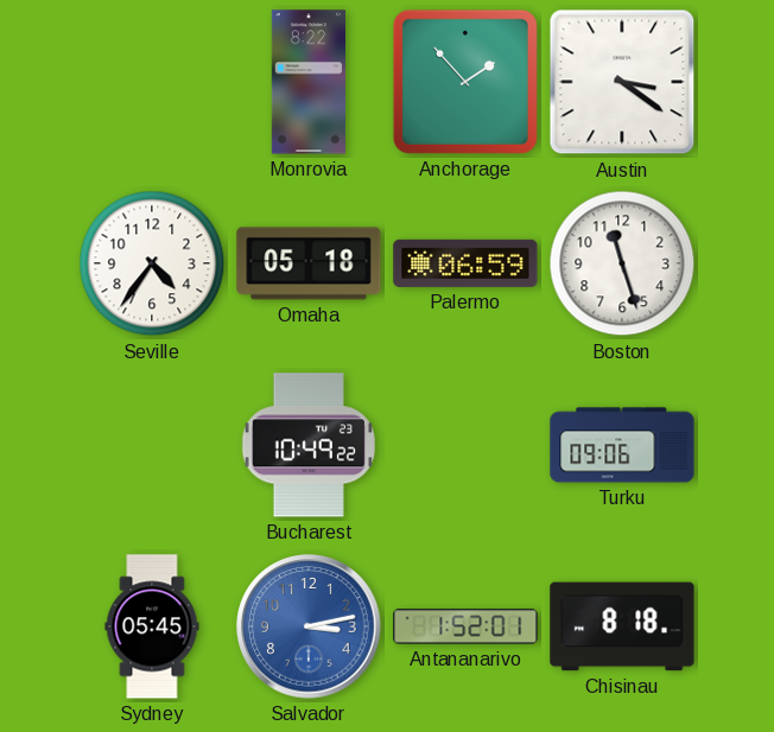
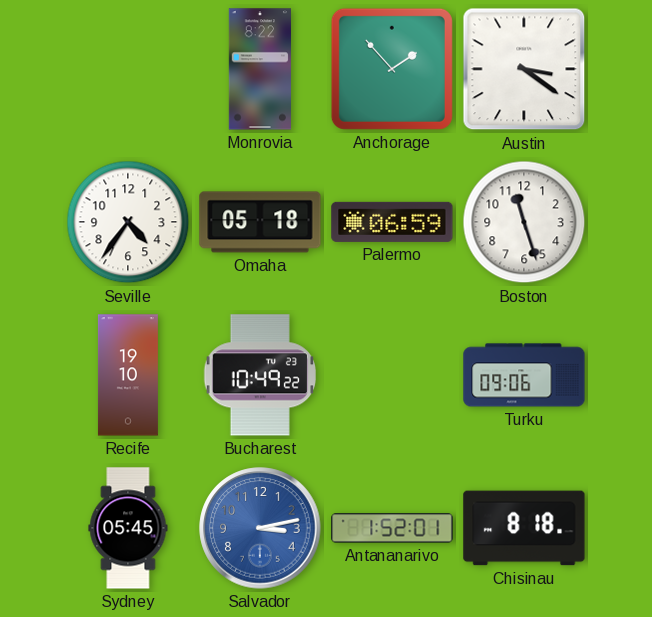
Recife: none -> 19:10
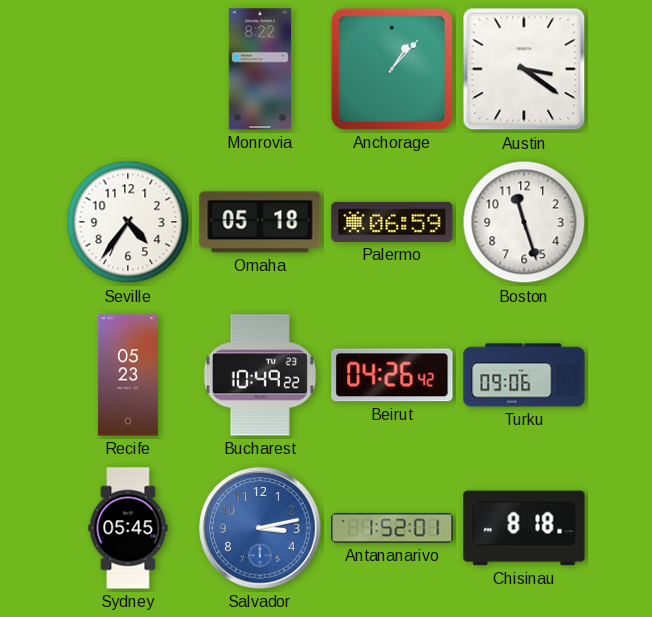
Anchorage: 1:53 -> 1:07
Recife: 19:10 -> 05:23
Beirut: none -> 04:26
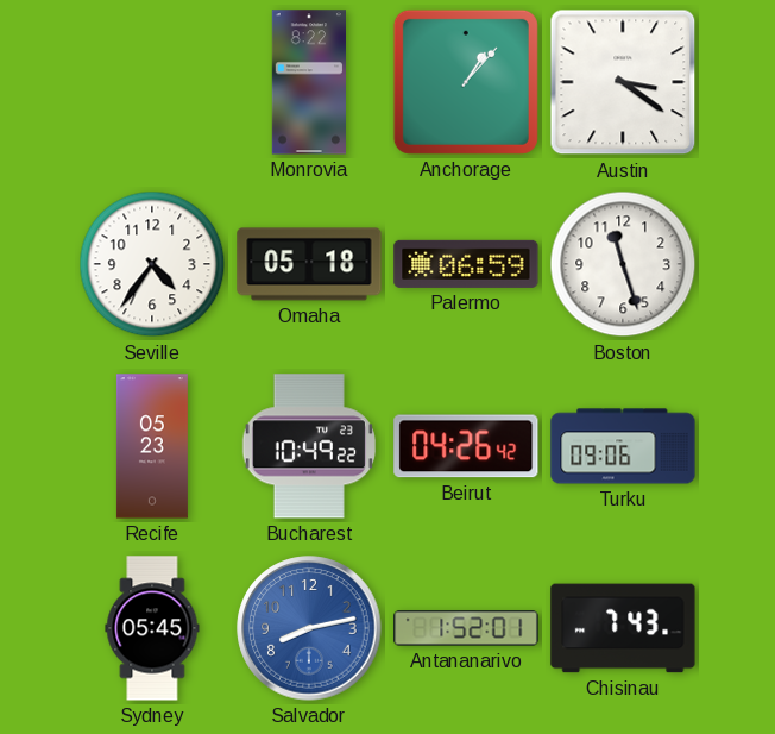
Salvador: 3:13 -> 8:13
Chisinau: 8:18 -> 7:43
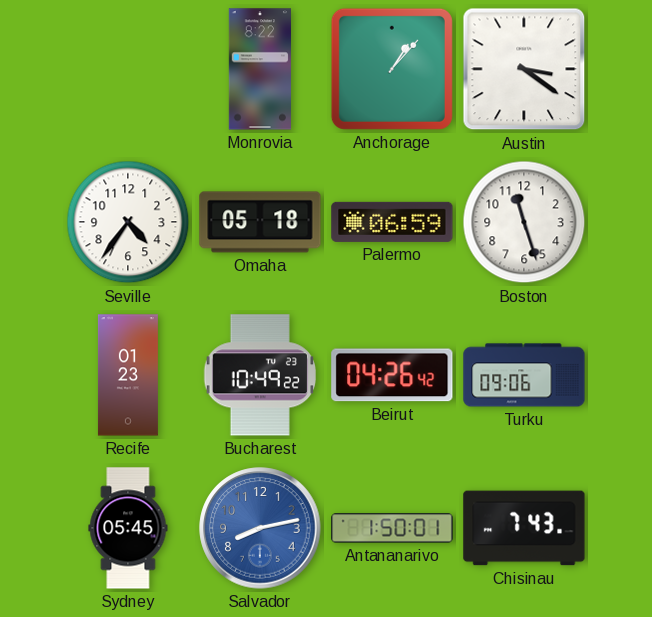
Recife: 05:23 -> 01:23
Antananarivo: 1:52 -> 1:50
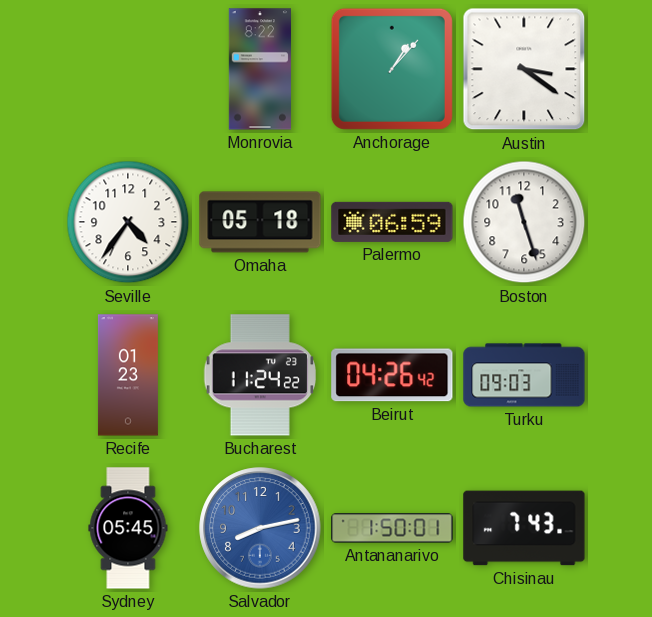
Bucharest: 10:49 -> 11:24
Turku: 09:06 -> 09:03
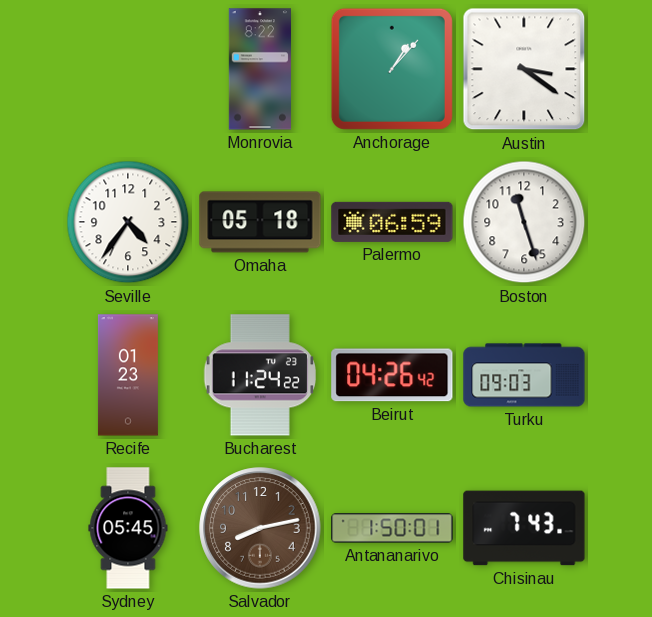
Salvador dial: blue -> brown
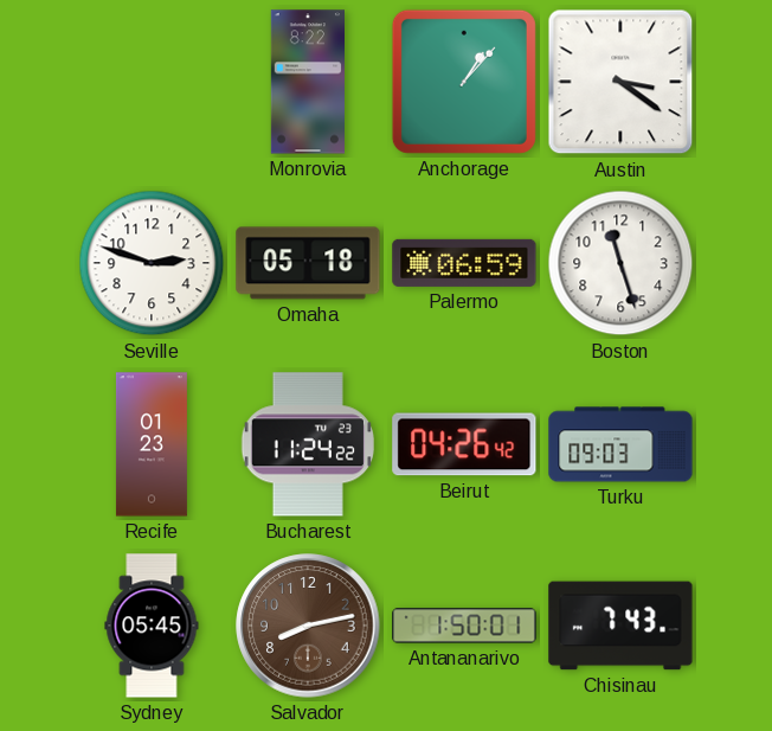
Seville: 4:36 -> 2:48
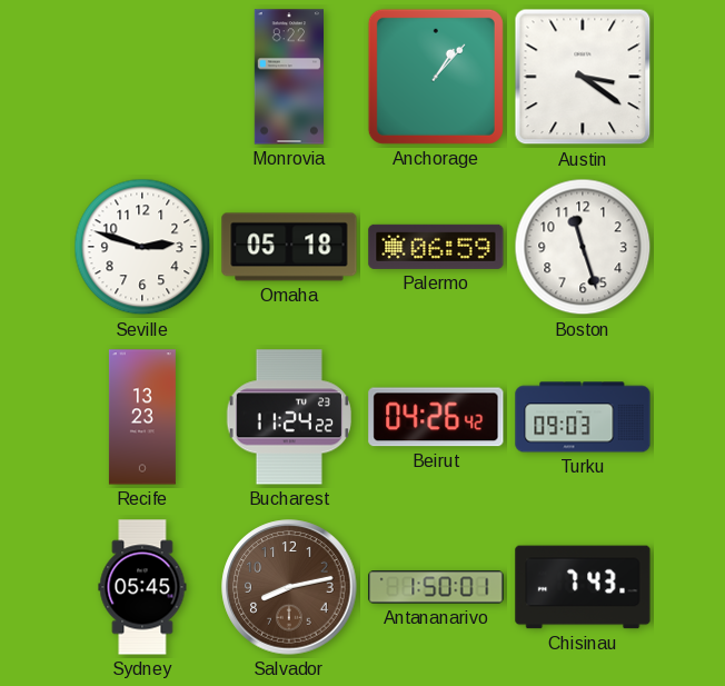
Recife: 01:23 -> 13:23
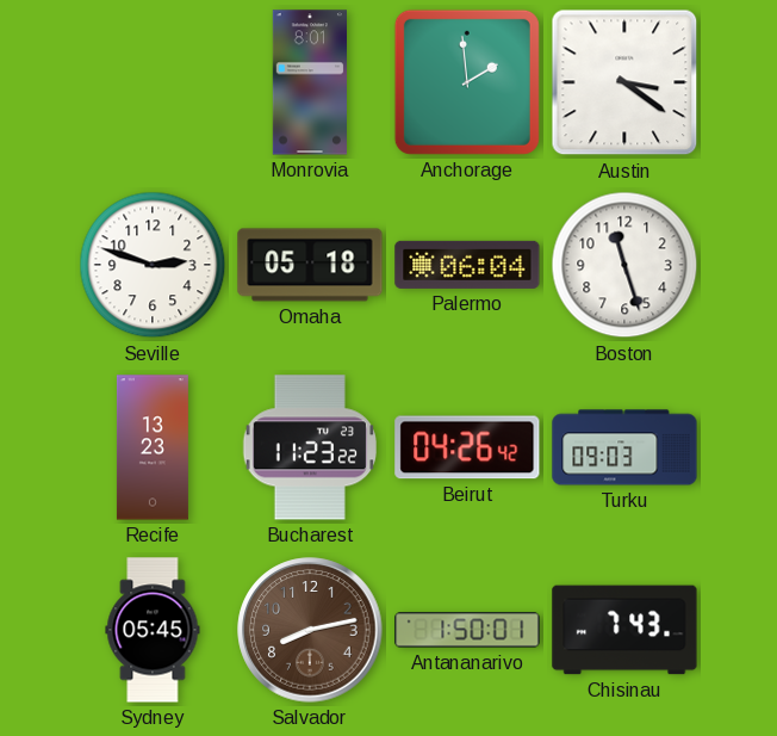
Monrovia: 8:22 -> 8:01
Anchorage: 1:07 -> 1:59
Palermo: 06:59 -> 06:04
Bucharest: 11:24 -> 11:23
